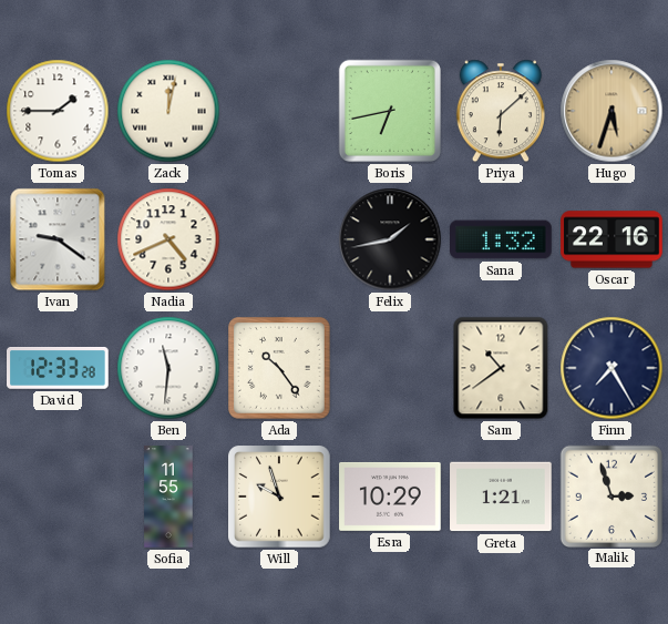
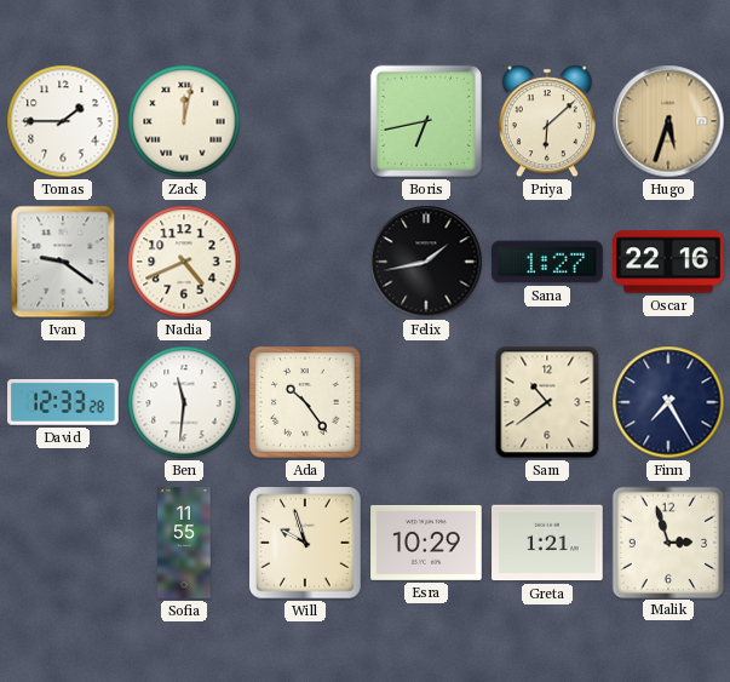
Sana: 1:32 -> 1:27
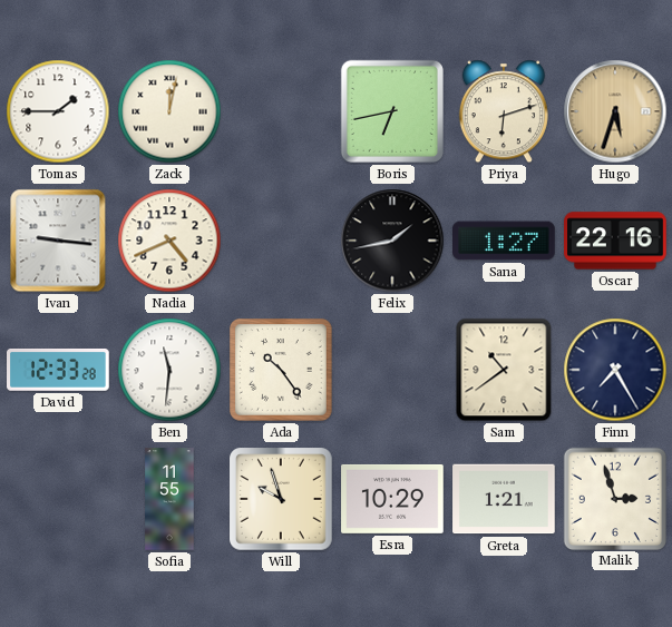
Priya: 6:08 -> 6:12
Ivan: 9:21 -> 9:16
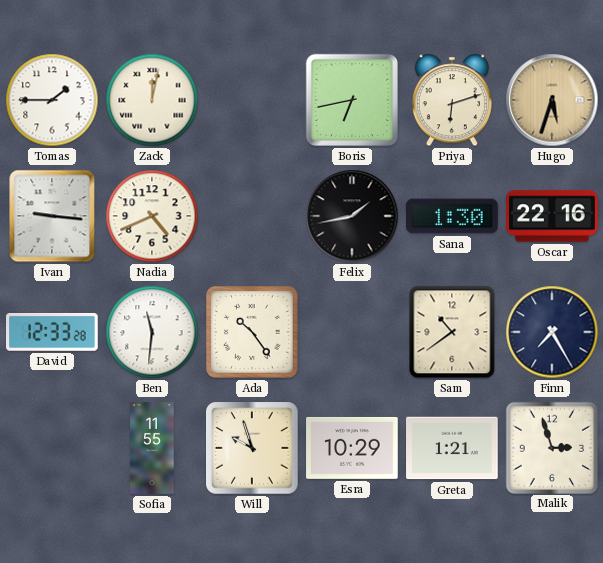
Sana: 1:27 -> 1:30
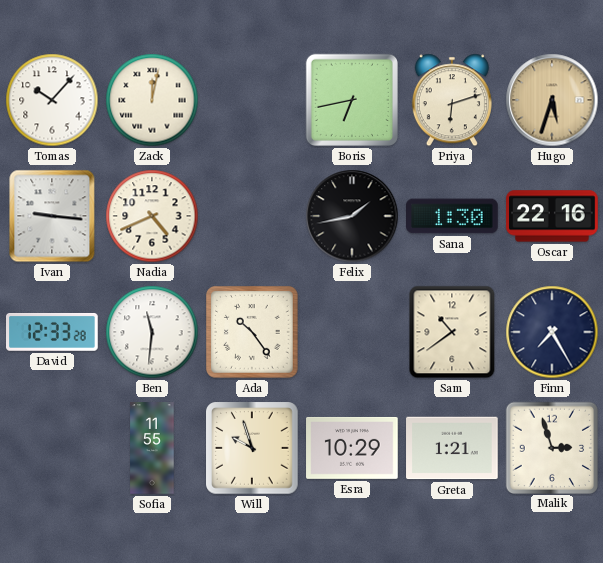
Tomas: 1:45 -> 10:07
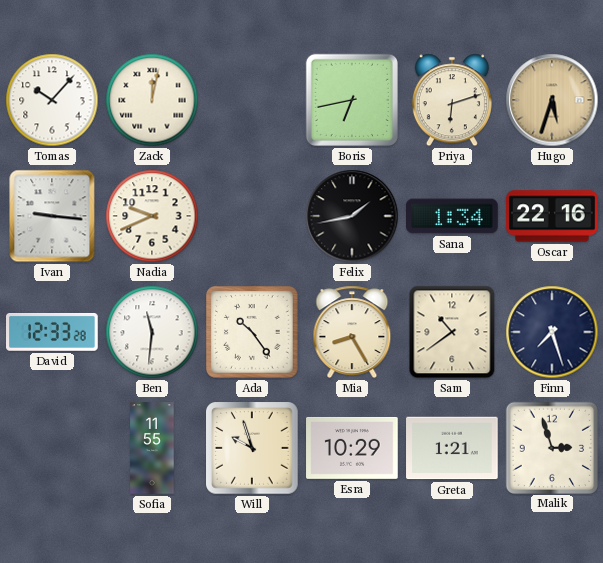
Nadia: 4:41 -> 9:41
Sana: 1:30 -> 1:34
Mia: none -> 8:25
Finn: 7:25 -> 7:27
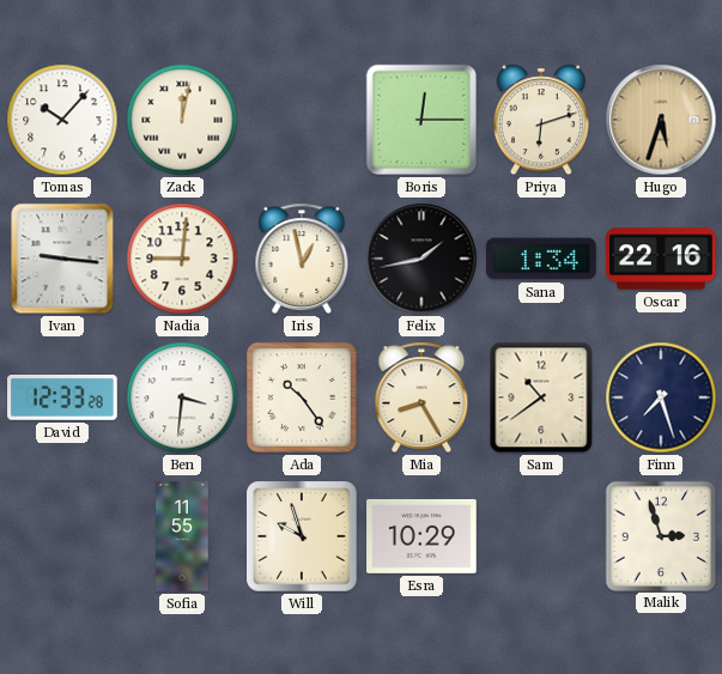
Boris: 6:43 -> 12:15
Nadia: 9:41 -> 9:01
Iris: none -> 12:58
Ben: 11:31 -> 3:31
Greta: 1:21 -> none
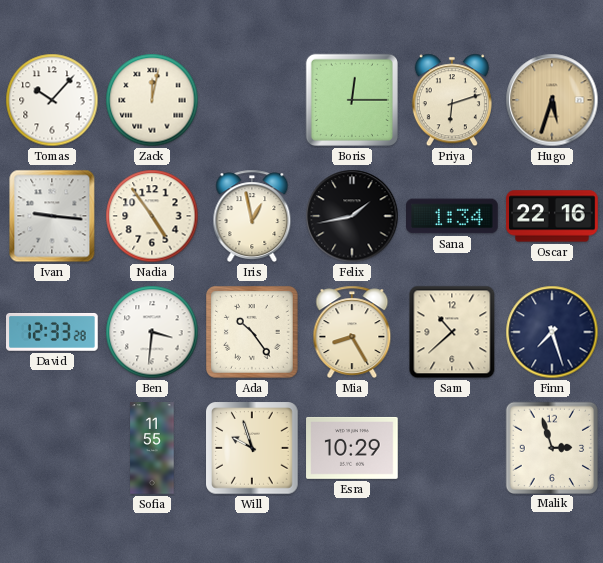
Nadia: 9:01 -> 4:54
Sam: 10:39 -> 10:38
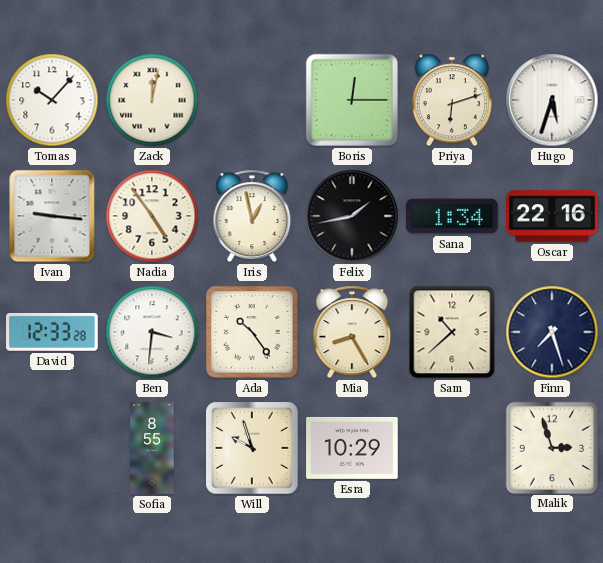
Hugo dial: champagne -> white
Sofia: 11:55 -> 8:55
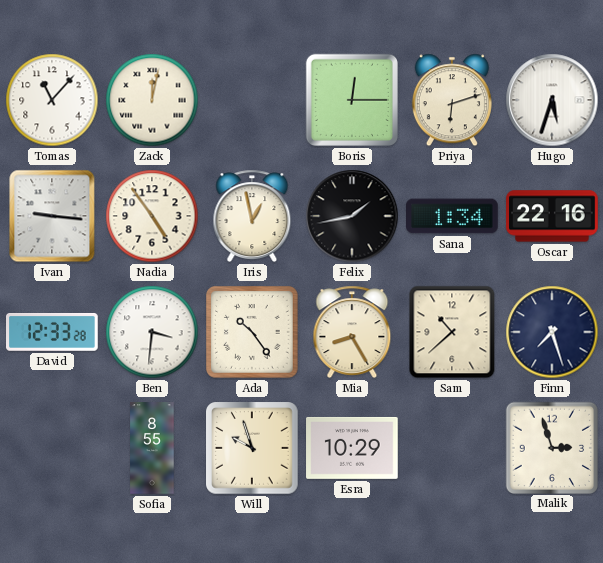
Tomas: 10:07 -> 11:07
